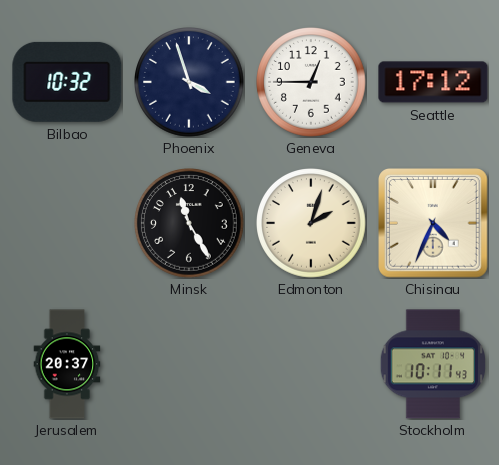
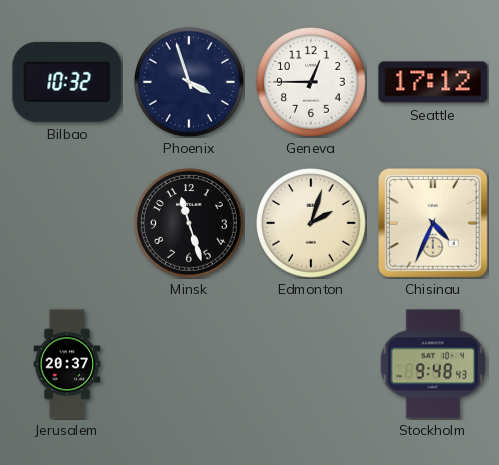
Minsk: 11:25 -> 11:27
Stockholm: 10:11 -> 9:48
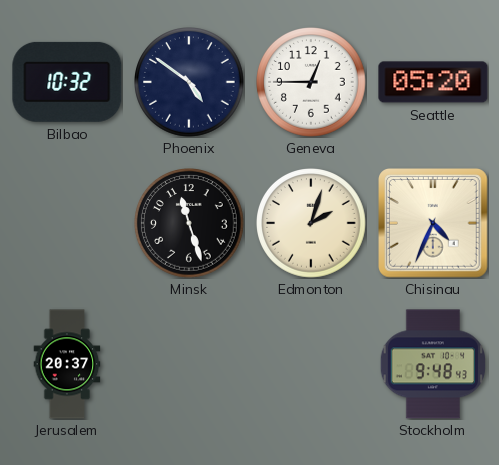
Phoenix: 3:57 -> 4:51
Seattle: 17:12 -> 05:20
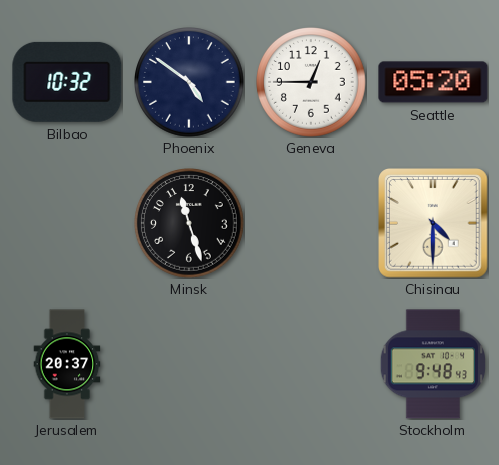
Edmonton: 2:03 -> none
Chisinau: 4:34 -> 4:30
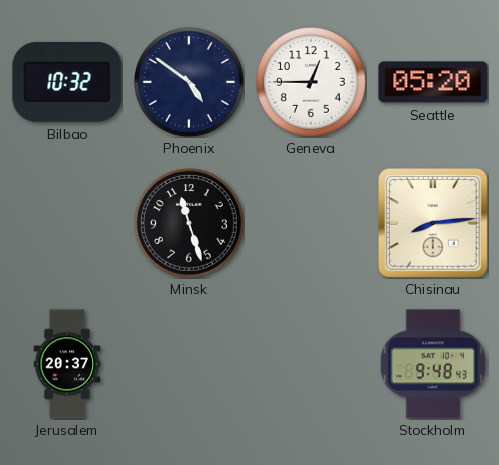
Chisinau: 4:30 -> 8:14
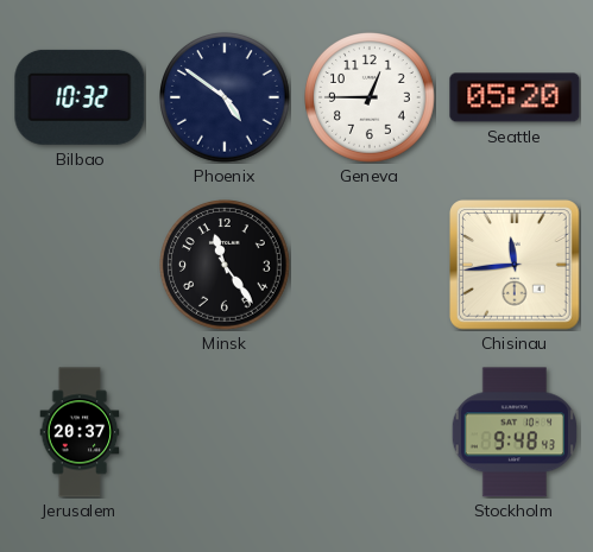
Minsk: 11:27 -> 11:24
Chisinau: 8:14 -> 11:44
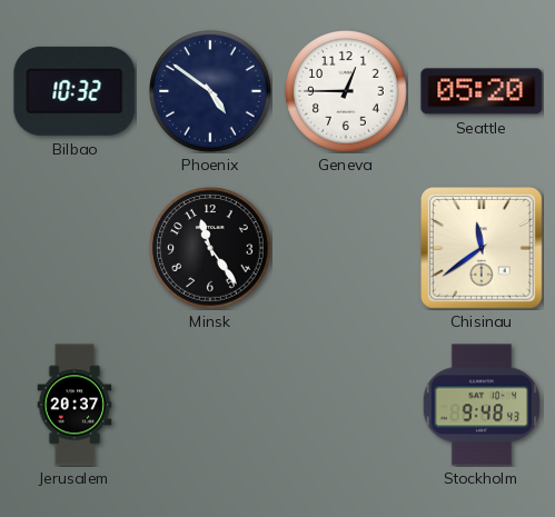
Chisinau: 11:44 -> 11:39
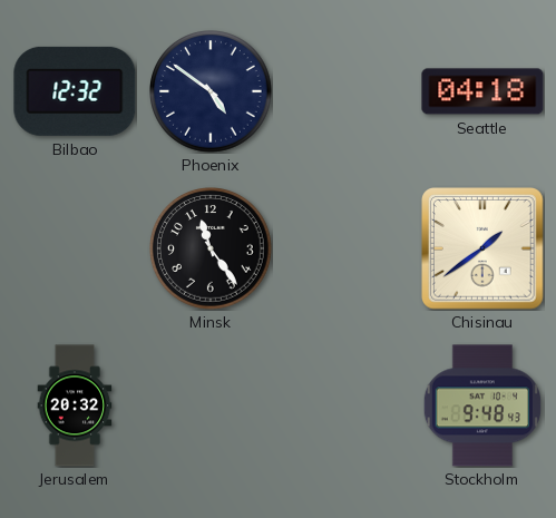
Bilbao: 10:32 -> 12:32
Geneva: 12:45 -> none
Seattle: 05:20 -> 04:18
Chisinau: 11:39 -> 1:39
Jerusalem: 20:37 -> 20:32
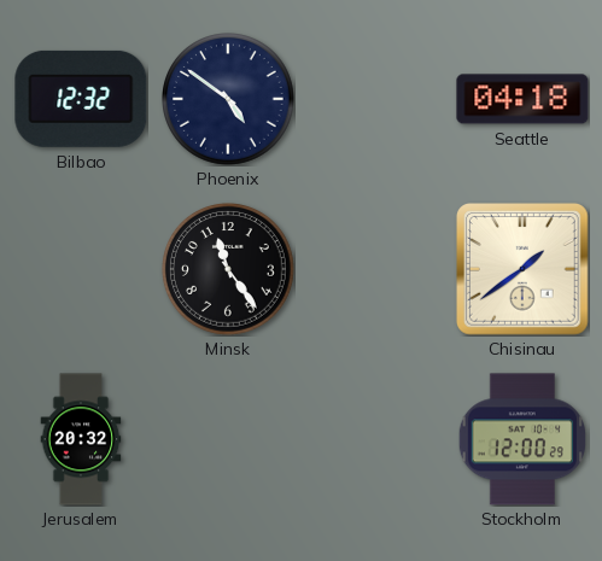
Stockholm: 9:48 -> 12:00
